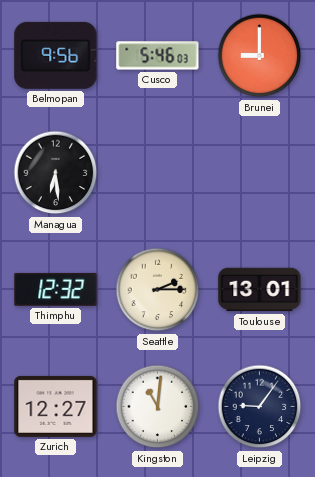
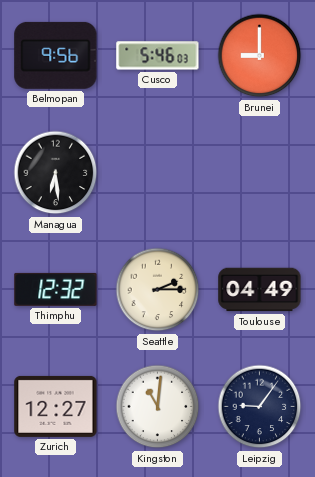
Toulouse: 13:01 -> 04:49
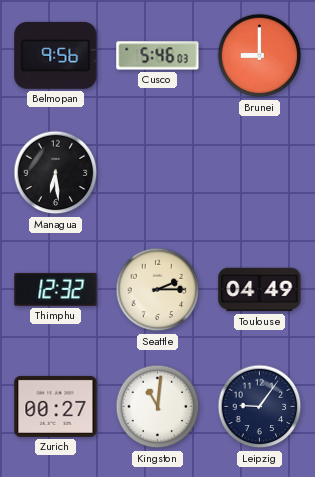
Zurich: 12:27 -> 00:27
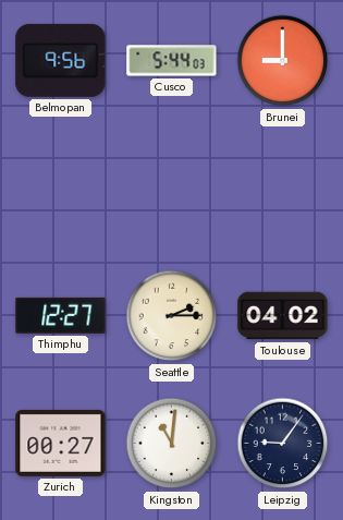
Cusco: 5:46 -> 5:44
Managua: 6:29 -> none
Thimphu: 12:32 -> 12:27
Toulouse: 04:49 -> 04:02
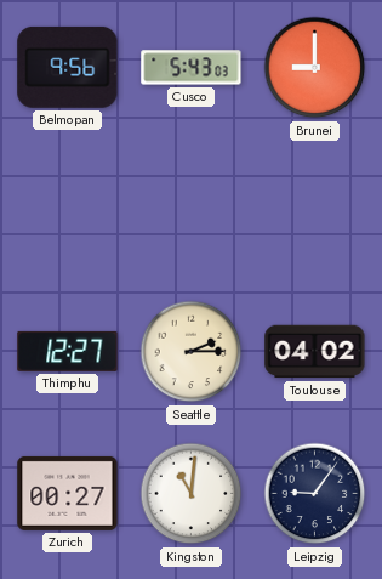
Cusco: 5:44 -> 5:43
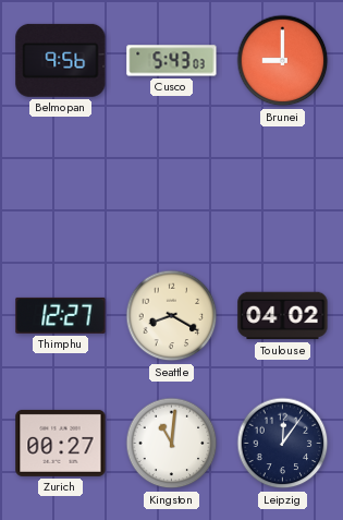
Seattle: 2:15 -> 8:20
Leipzig: 9:06 -> 12:06
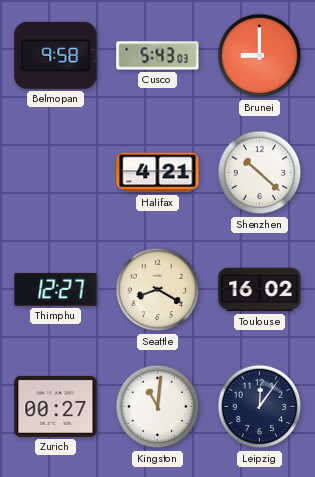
Belmopan: 9:56 -> 9:58
Halifax: none -> 4:21
Shenzhen: none -> 10:22
Toulouse: 04:02 -> 16:02
